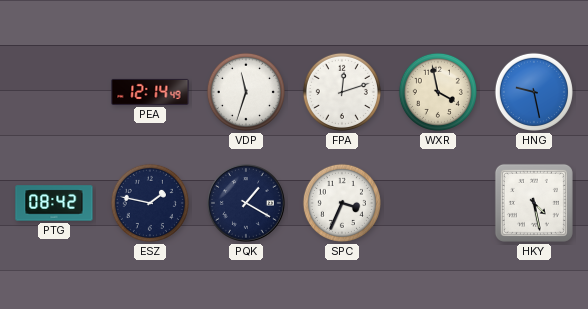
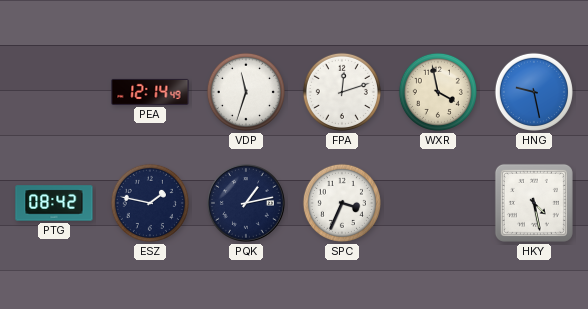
PQK: 1:20 -> 1:13
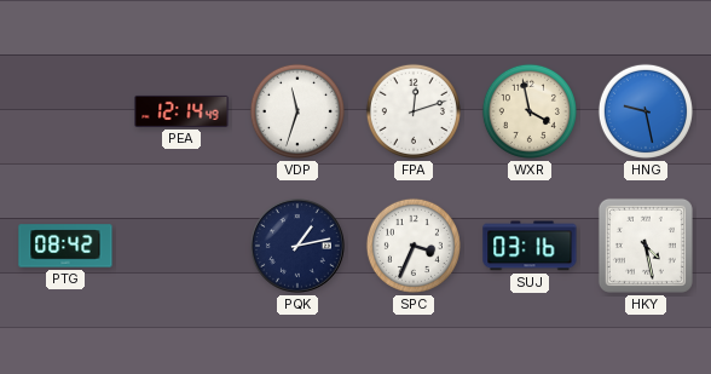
ESZ: 1:47 -> none
SUJ: none -> 03:16
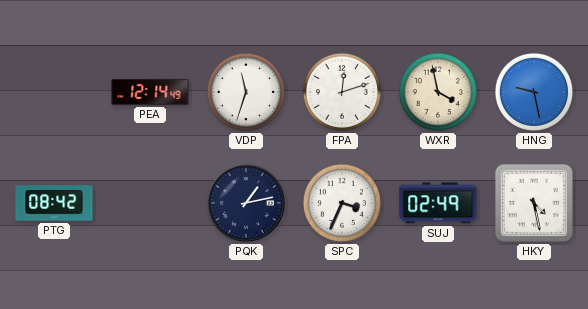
SUJ: 03:16 -> 02:49
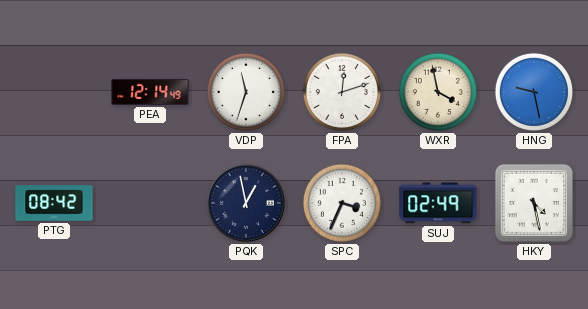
PQK: 1:13 -> 12:58
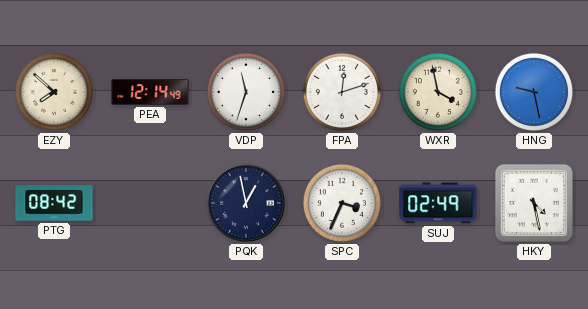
EZY: none -> 7:52
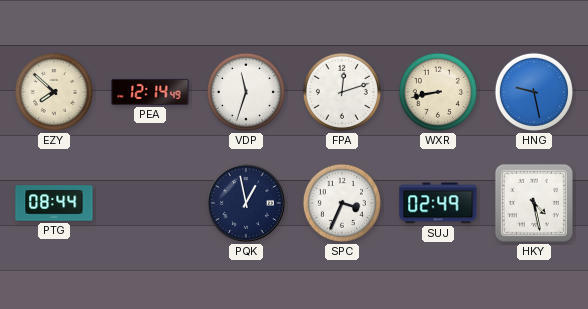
WXR: 3:58 -> 8:43
PTG: 08:42 -> 08:44
